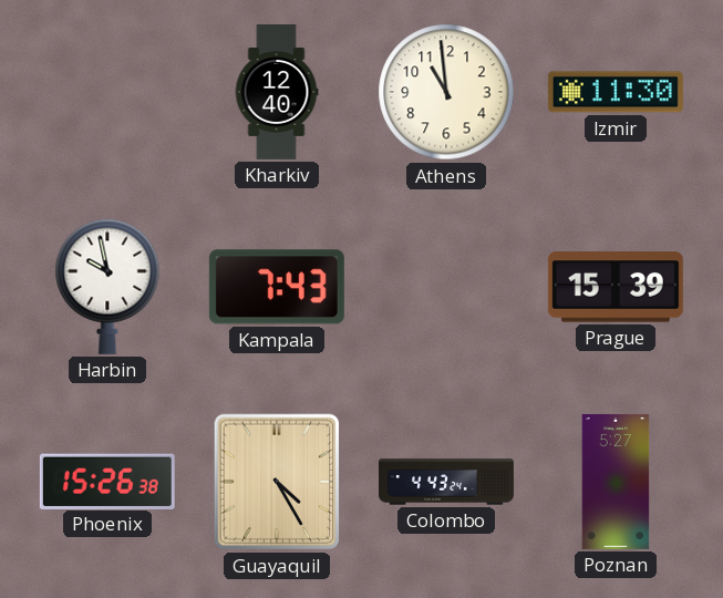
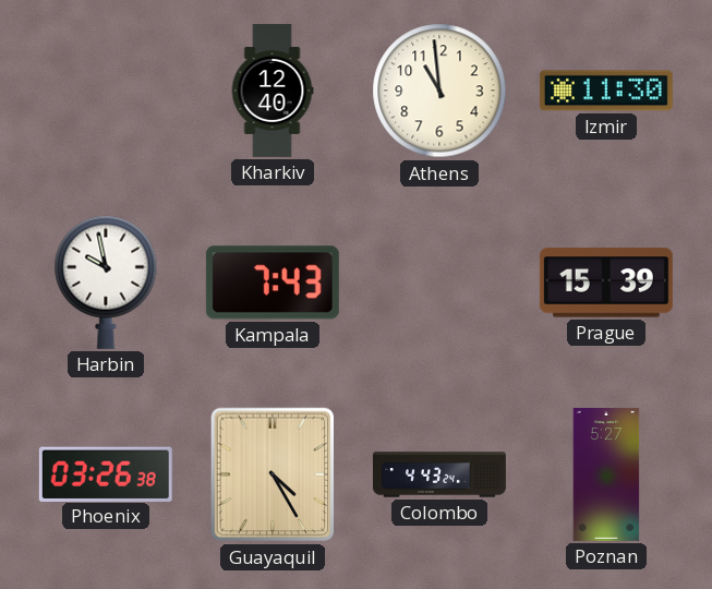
Phoenix: 15:26 -> 03:26
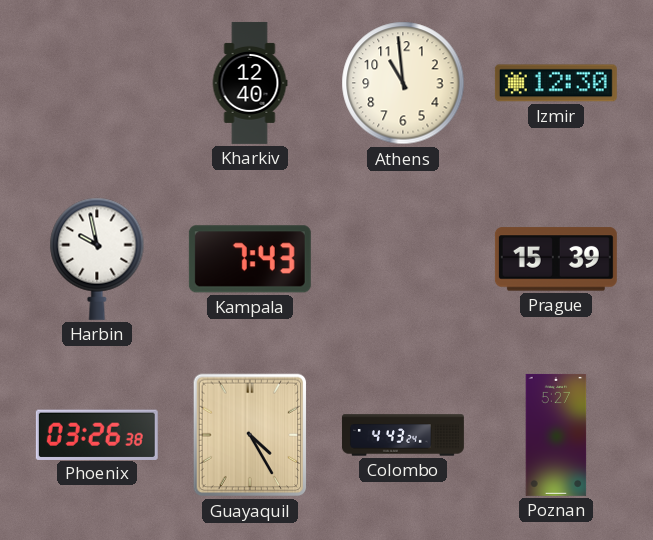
Izmir: 11:30 -> 12:30
